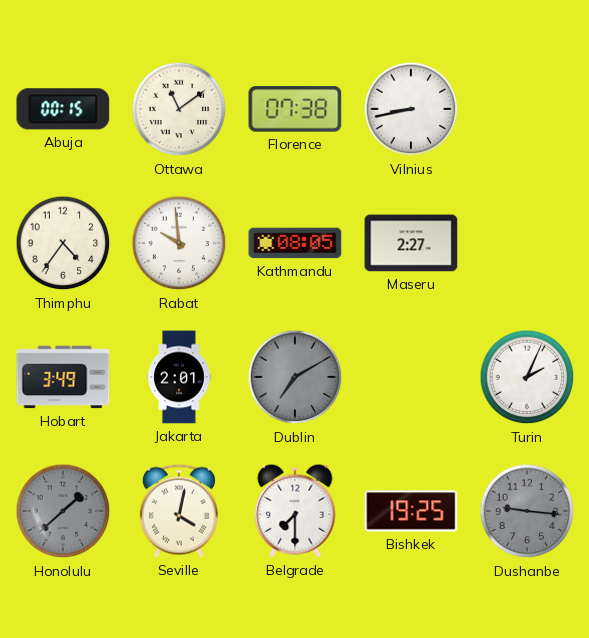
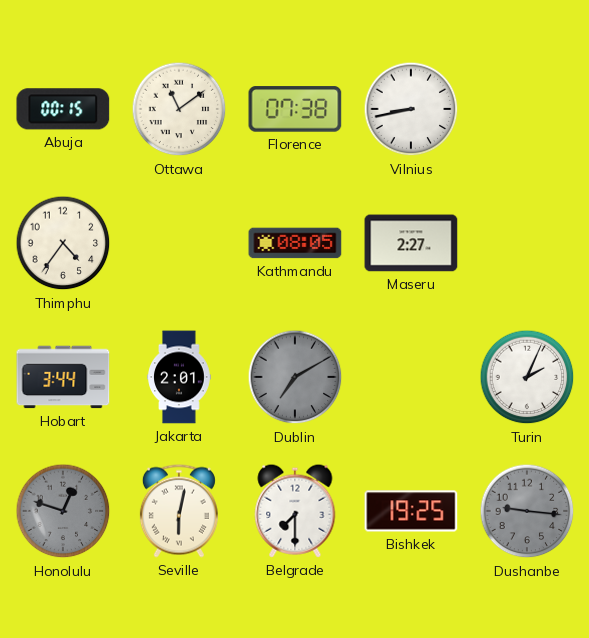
Rabat: 9:59 -> none
Hobart: 3:49 -> 3:44
Honolulu: 1:38 -> 12:48
Seville: 4:02 -> 6:02
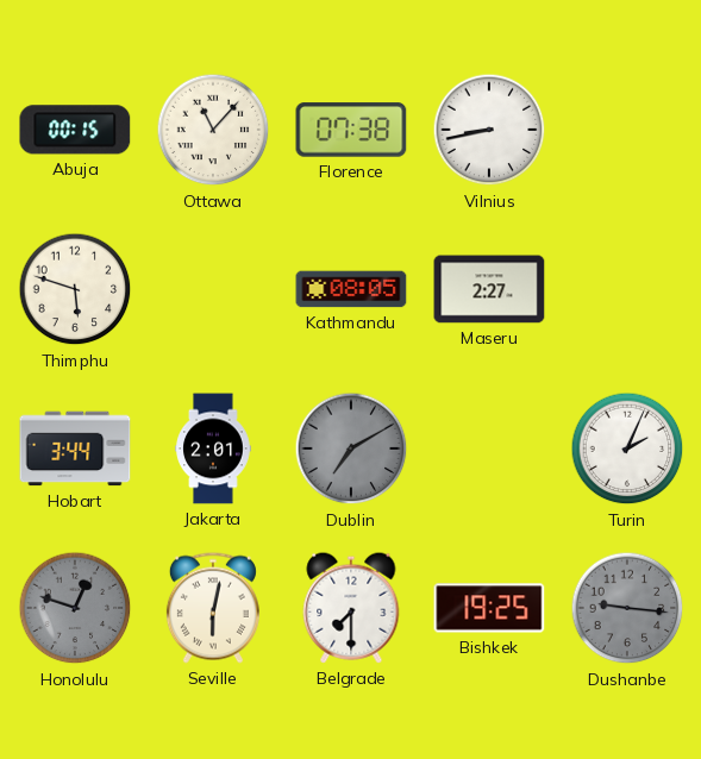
Ottawa: 11:09 -> 11:07
Thimphu: 4:36 -> 5:48
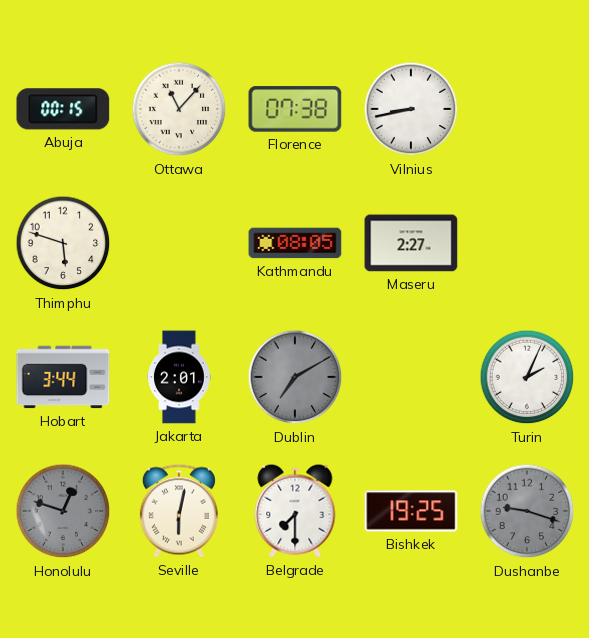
Dushanbe: 9:16 -> 9:18
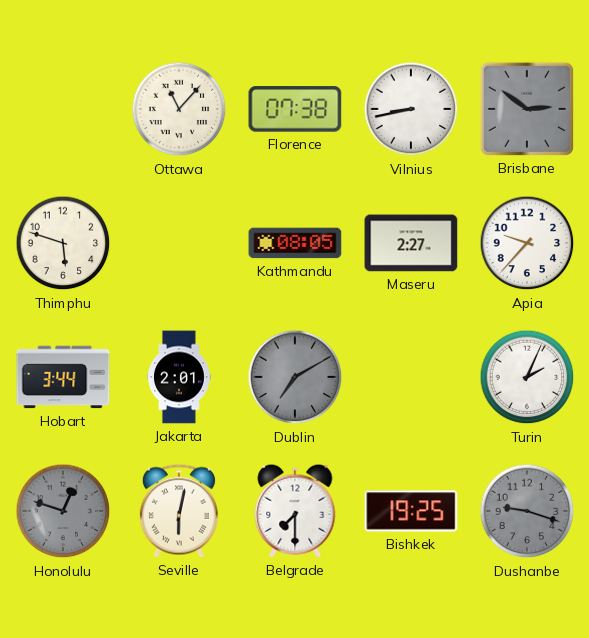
Abuja: 00:15 -> none
Brisbane: none -> 2:51
Apia: none -> 9:37
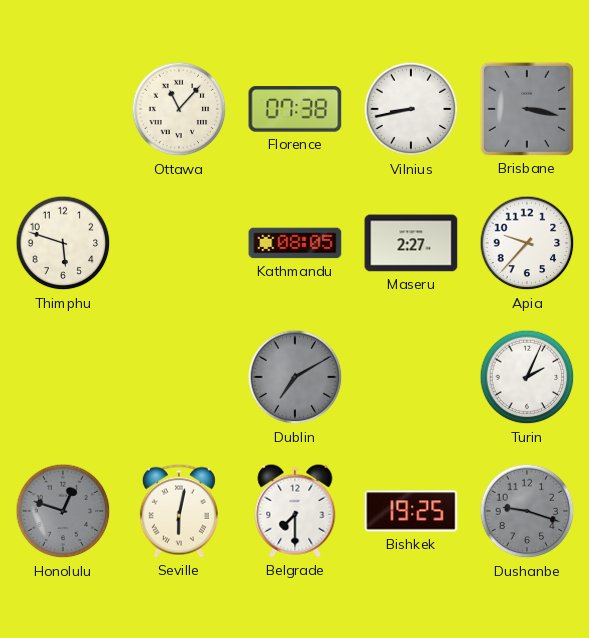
Brisbane: 2:51 -> 3:17
Hobart: 3:44 -> none
Jakarta: 2:01 -> none
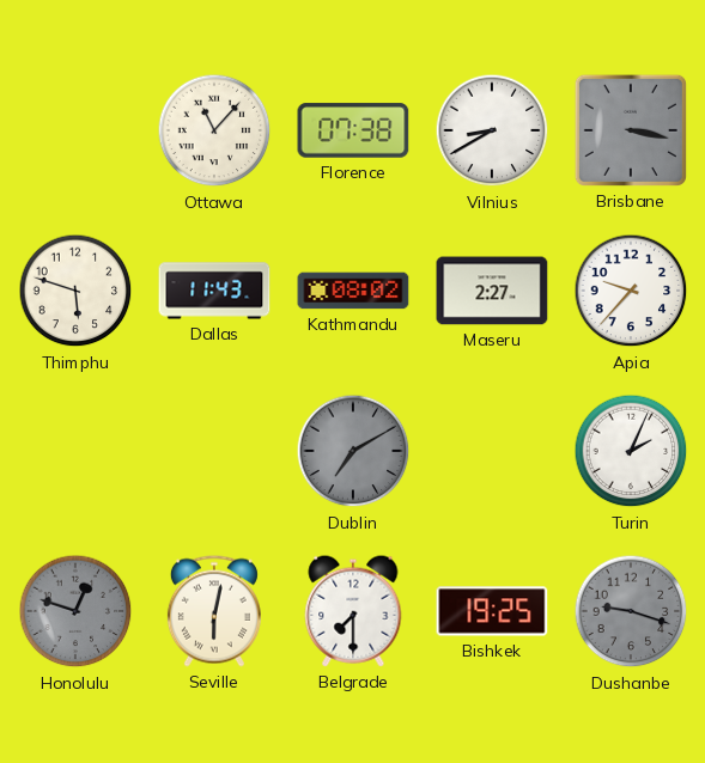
Vilnius: 8:43 -> 8:40
Dallas: none -> 11:43
Kathmandu: 08:05 -> 08:02
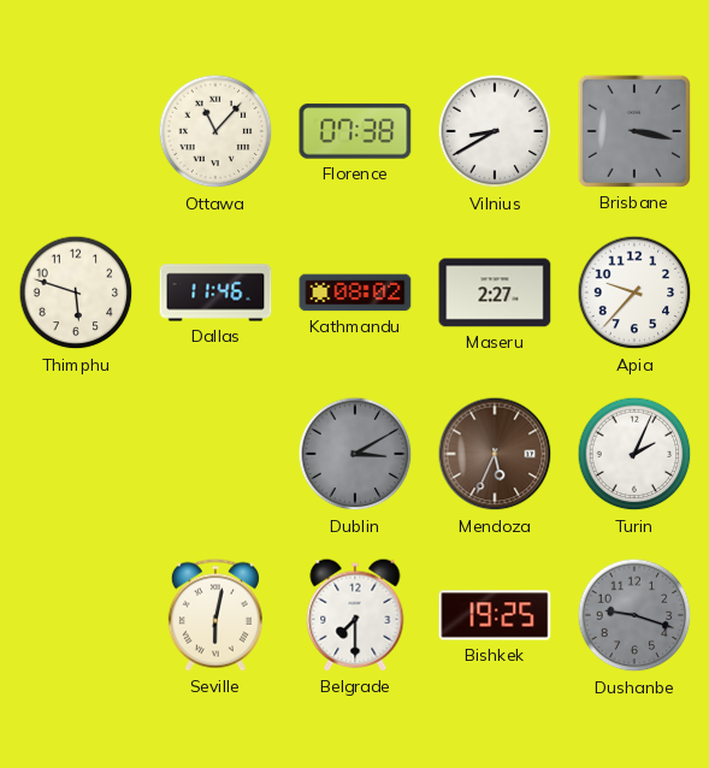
Dallas: 11:43 -> 11:46
Dublin: 7:10 -> 3:10
Mendoza: none -> 5:34
Honolulu: 12:48 -> none
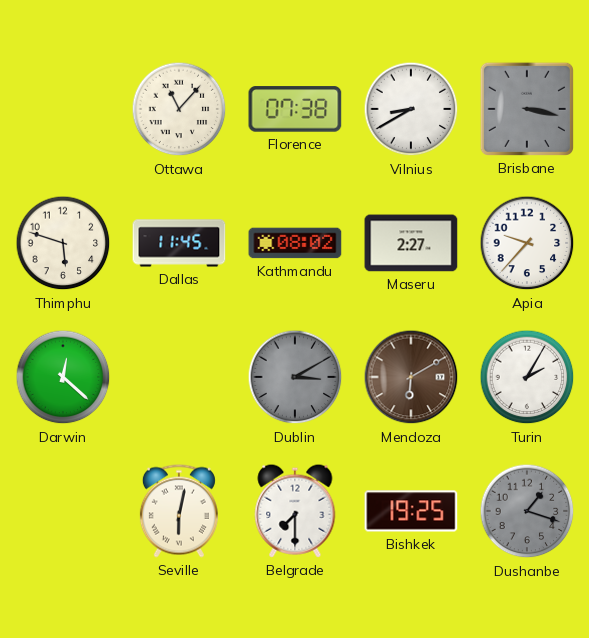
Dallas: 11:46 -> 11:45
Darwin: none -> 12:22
Mendoza: 5:34 -> 6:10
Turin: 2:04 -> 2:05
Dushanbe: 9:18 -> 1:18
